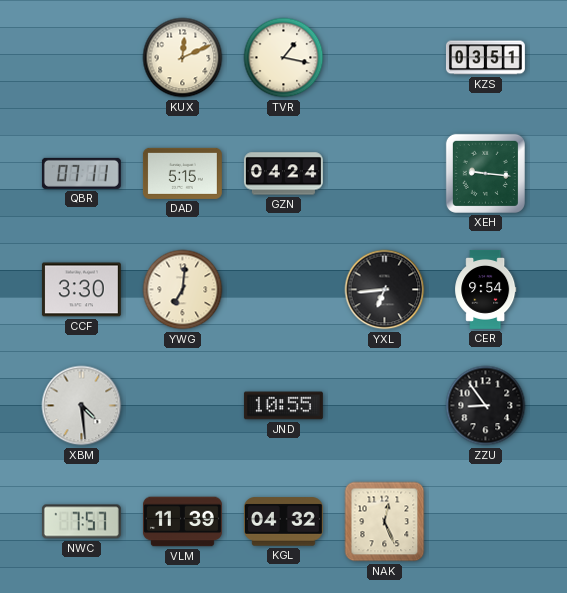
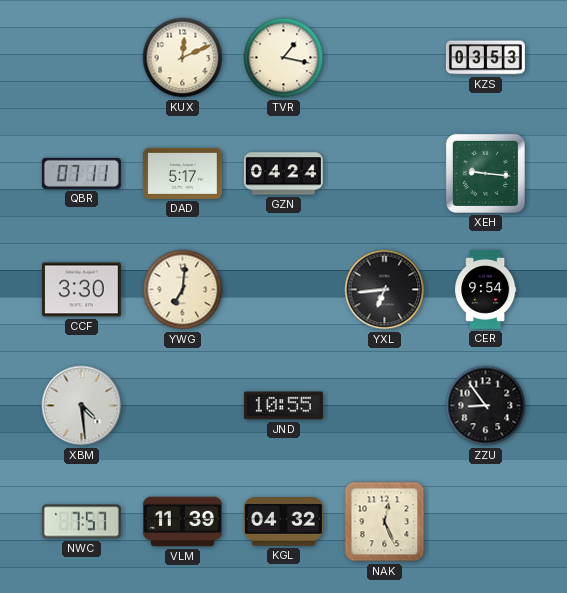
KZS: 03:51 -> 03:53
DAD: 5:15 -> 5:17
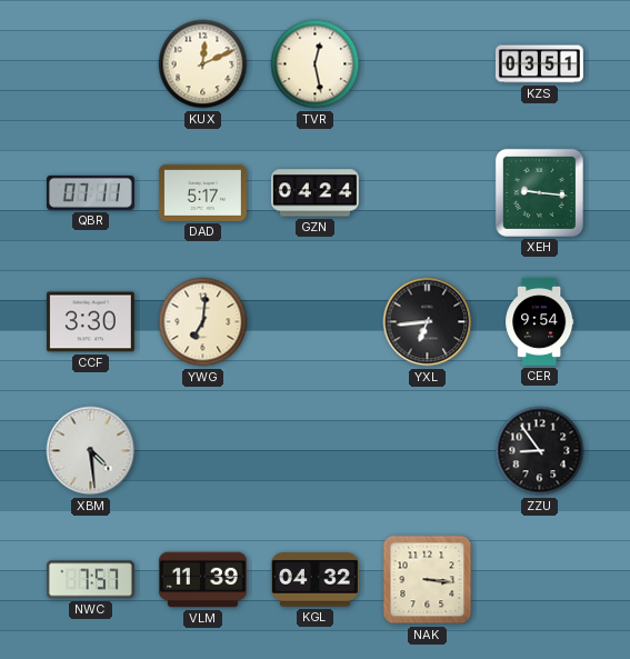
TVR: 1:17 -> 12:28
KZS: 03:53 -> 03:51
JND: 10:55 -> none
NAK: 12:26 -> 3:16
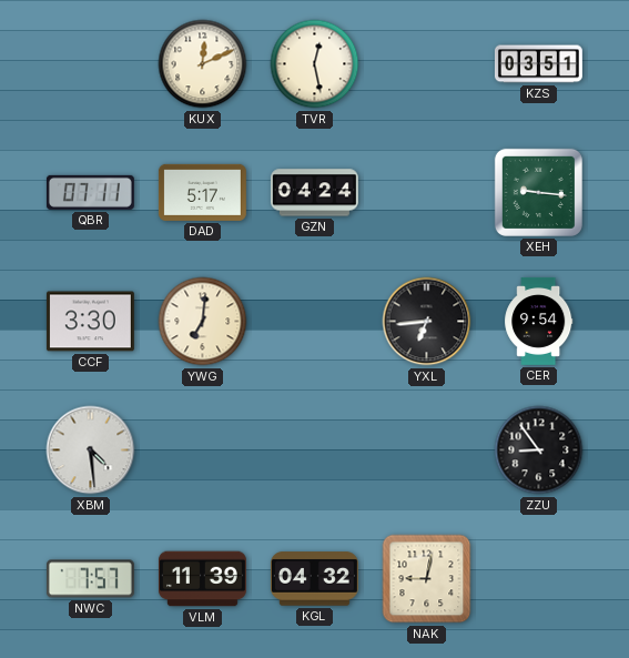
NAK: 3:16 -> 9:02
